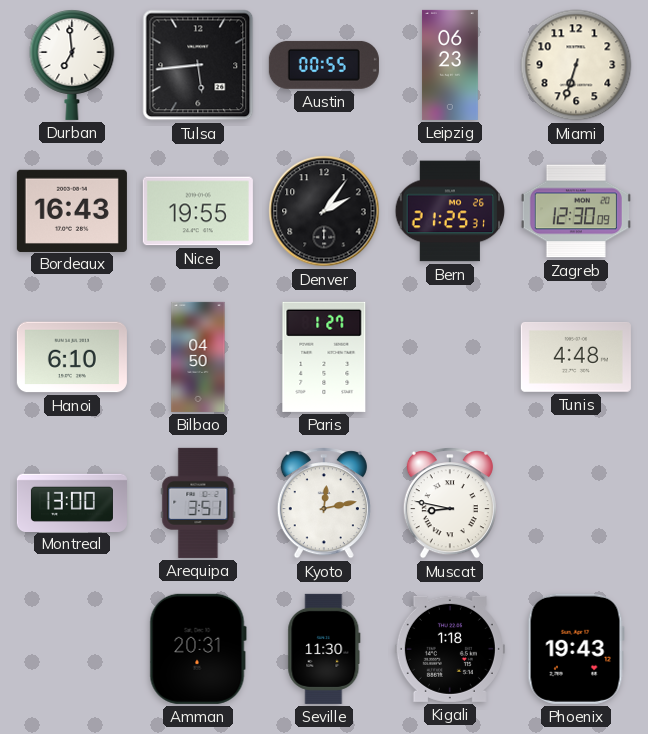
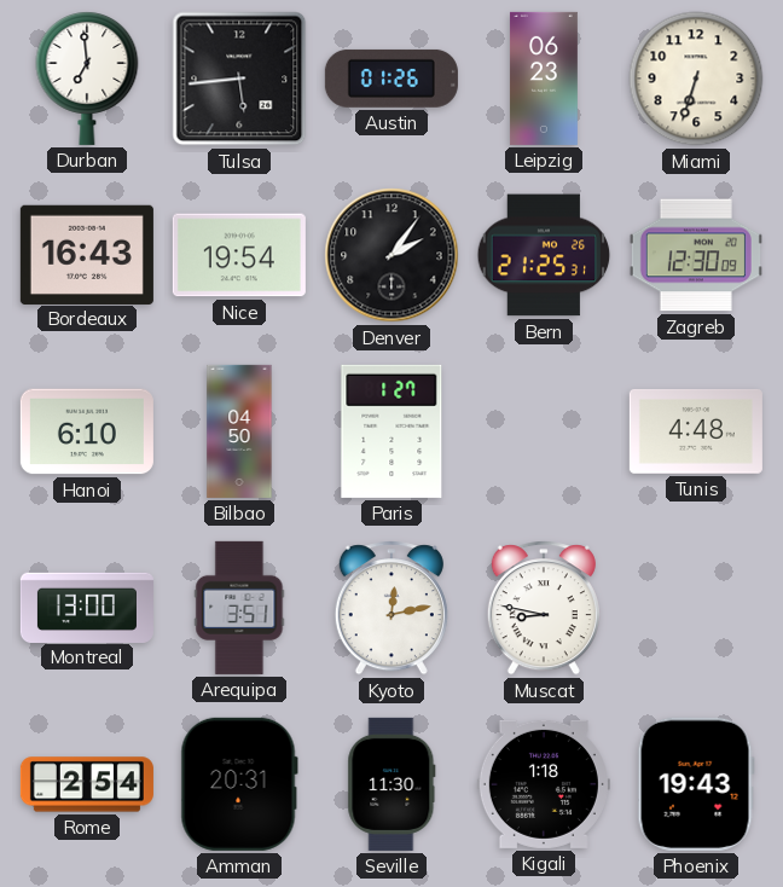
Austin: 00:55 -> 01:26
Nice: 19:55 -> 19:54
Rome: none -> 2:54
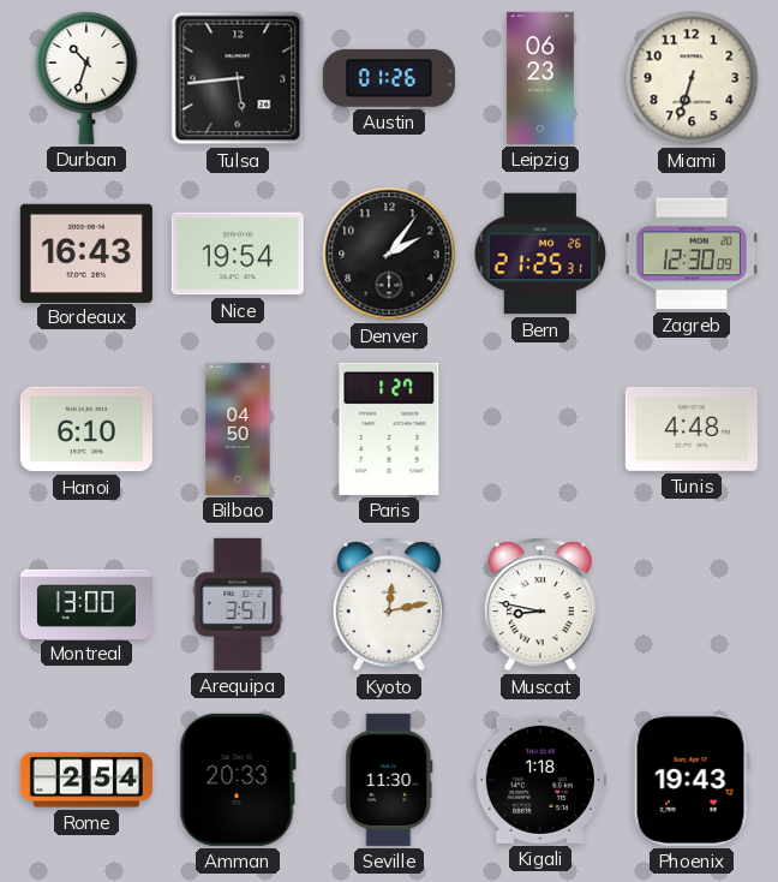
Durban: 6:59 -> 10:33
Amman: 20:31 -> 20:33
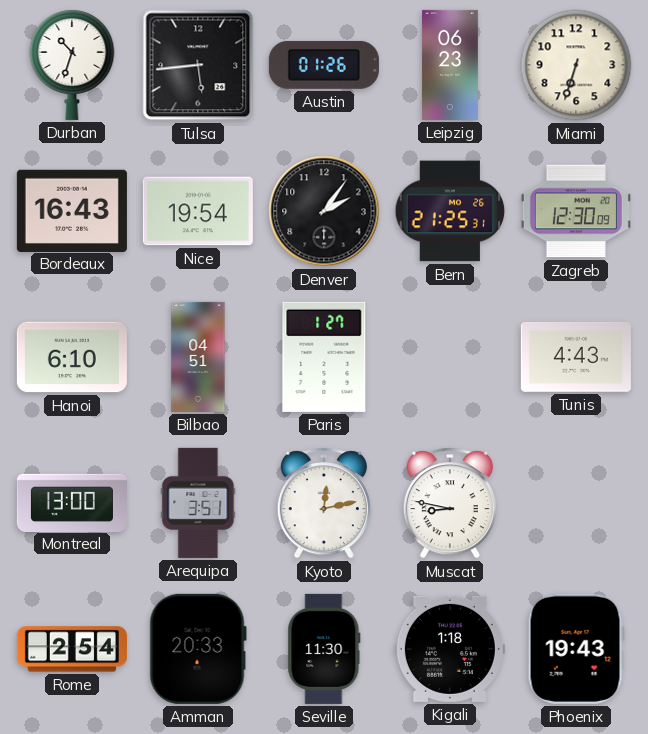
Bilbao: 04:50 -> 04:51
Tunis: 4:48 -> 4:43
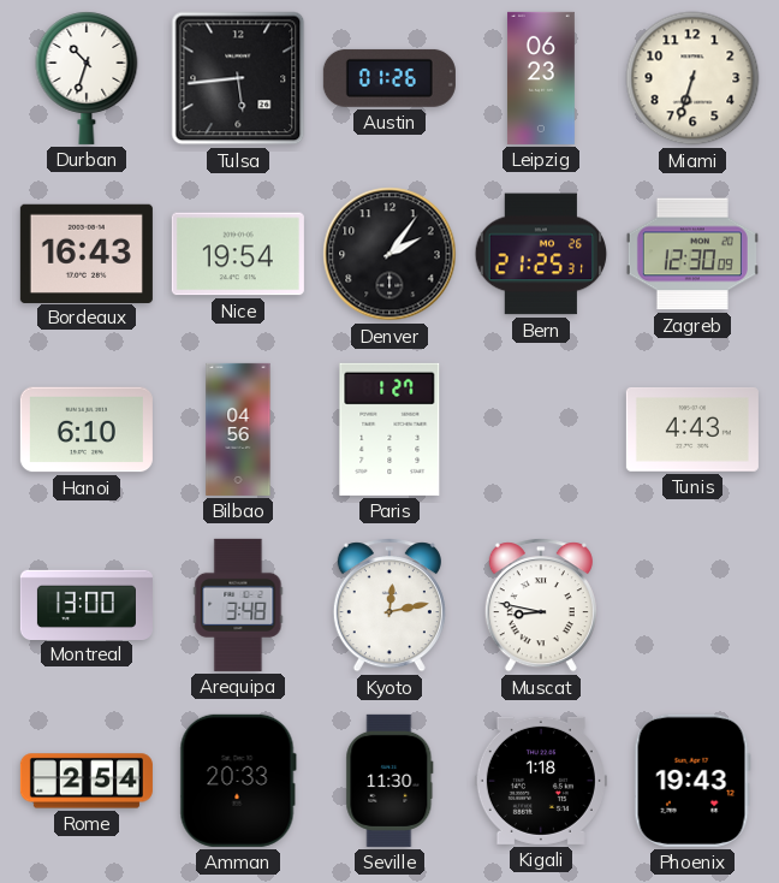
Bilbao: 04:51 -> 04:56
Arequipa: 3:51 -> 3:48
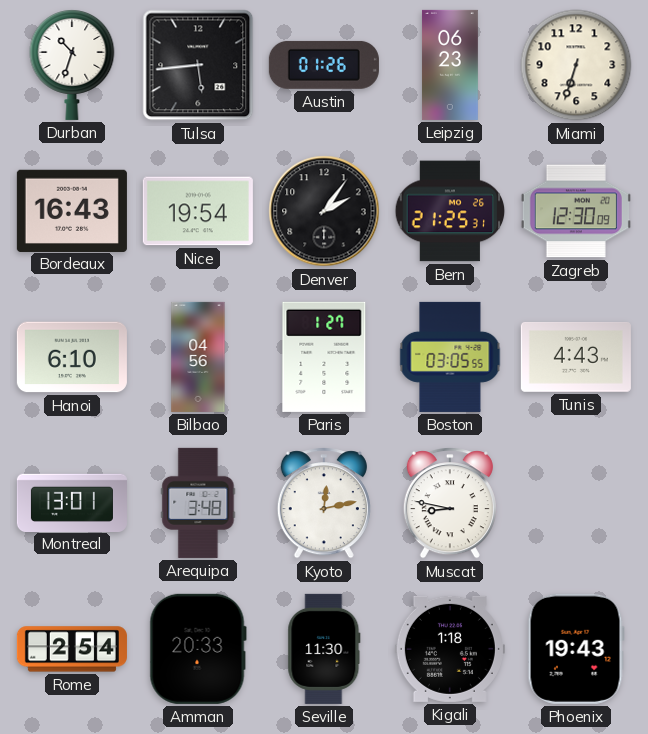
Boston: none -> 03:05
Montreal: 13:00 -> 13:01
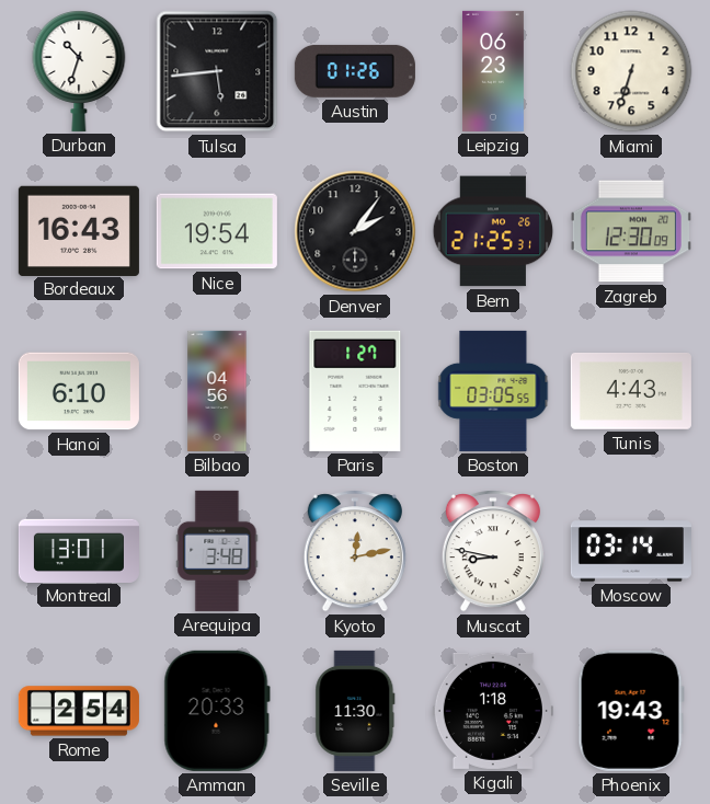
Moscow: none -> 03:14
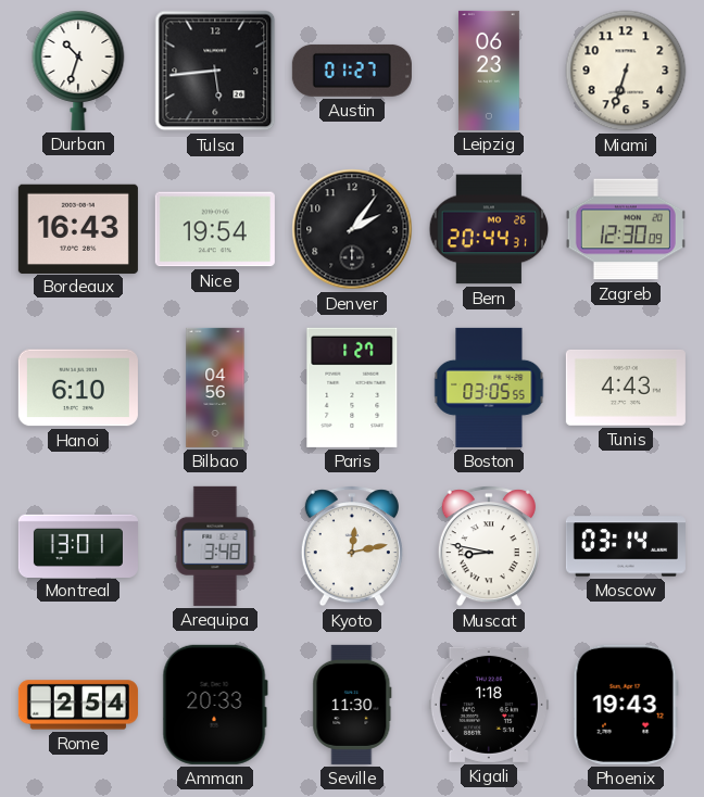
Austin: 01:26 -> 01:27
Bern: 21:25 -> 20:44
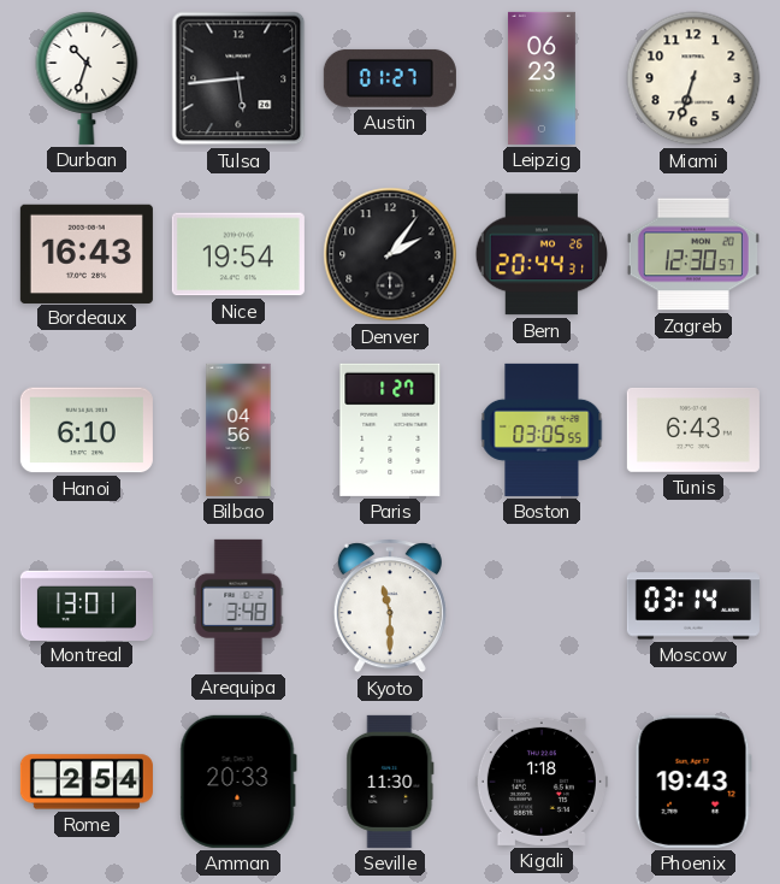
Zagreb: 12:30:09 -> 12:30:57
Tunis: 4:43 -> 6:43
Kyoto: 12:13 -> 11:30
Muscat: 8:47 -> none
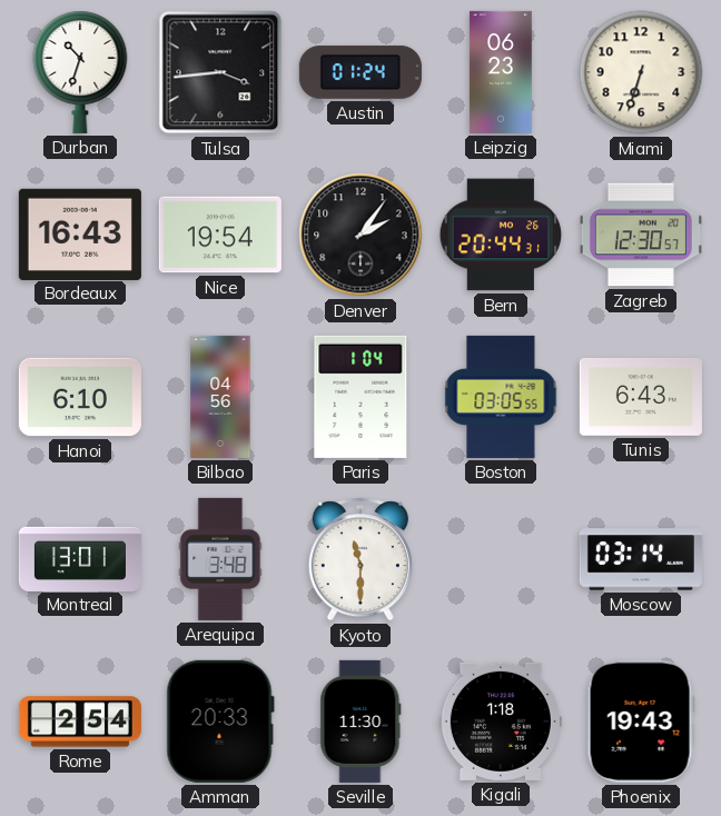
Tulsa: 5:44 -> 3:44
Austin: 01:27 -> 01:24
Paris: 1:27 -> 1:04
